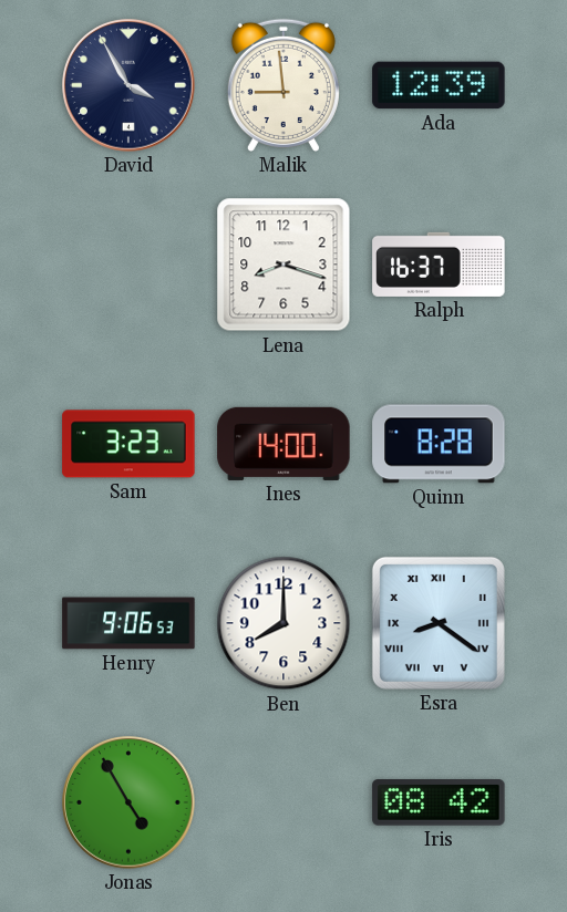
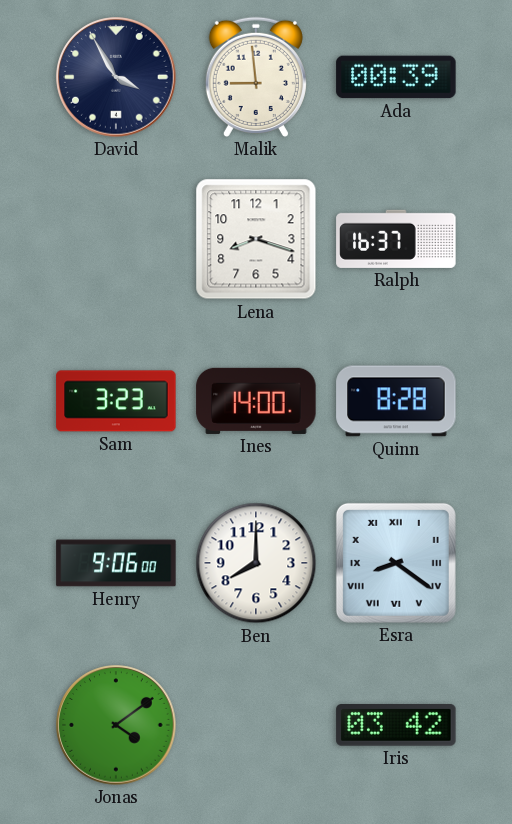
Ada: 12:39 -> 00:39
Henry: 9:06:53 -> 9:06:00
Jonas: 4:55 -> 4:09
Iris: 08:42 -> 03:42
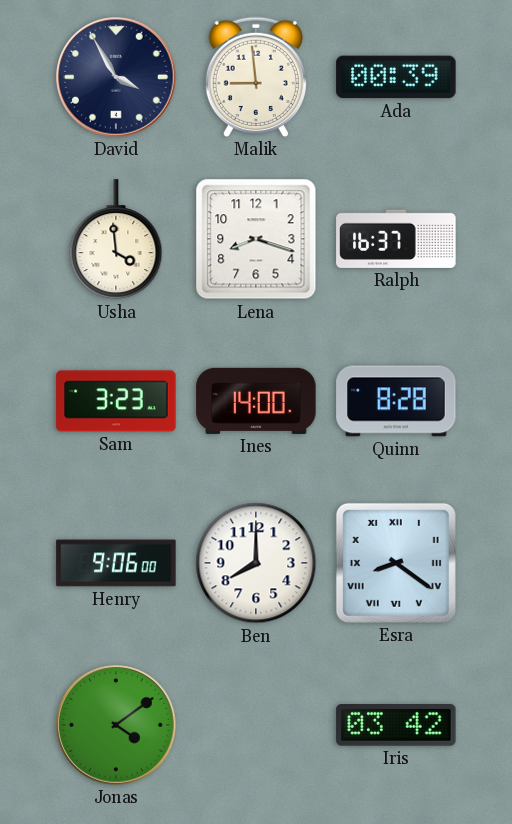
Usha: none -> 3:59
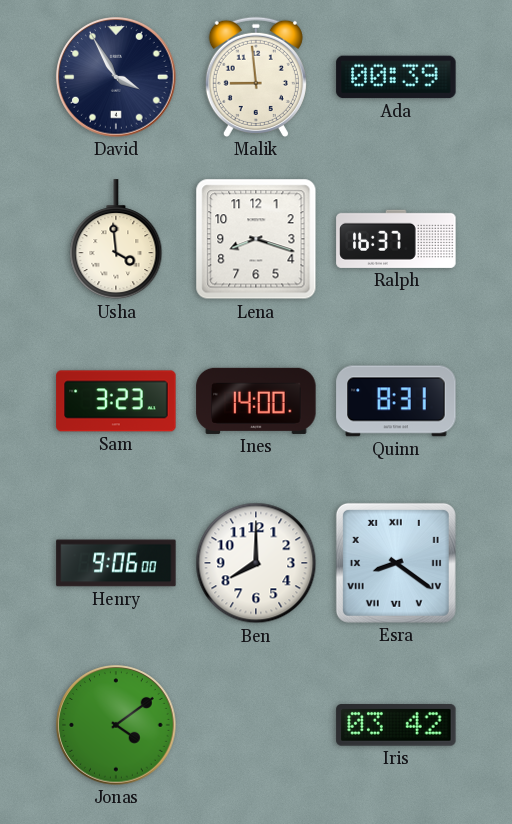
Quinn: 8:28 -> 8:31
